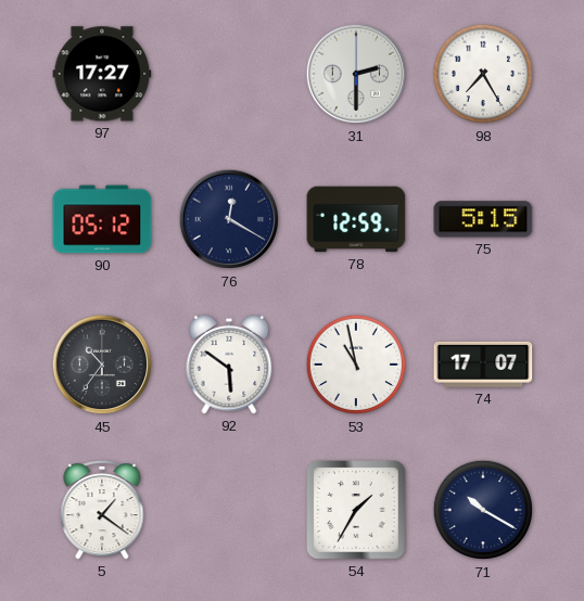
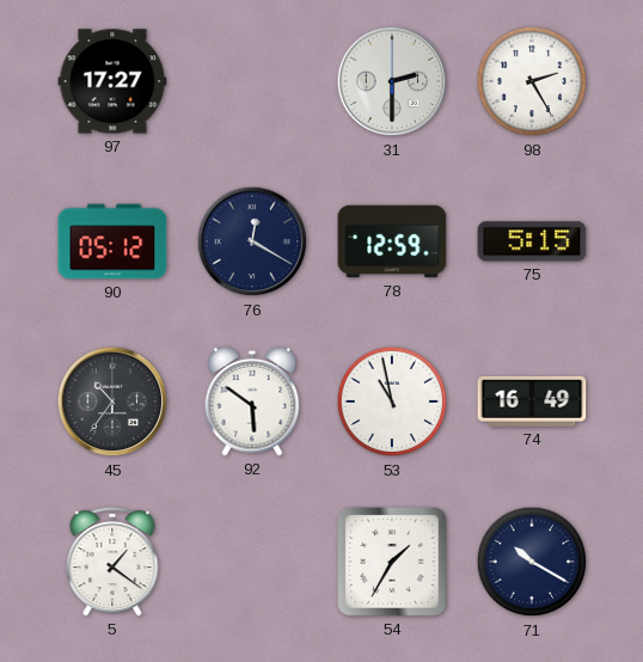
98: 7:25 -> 2:25
74: 17:07 -> 16:49
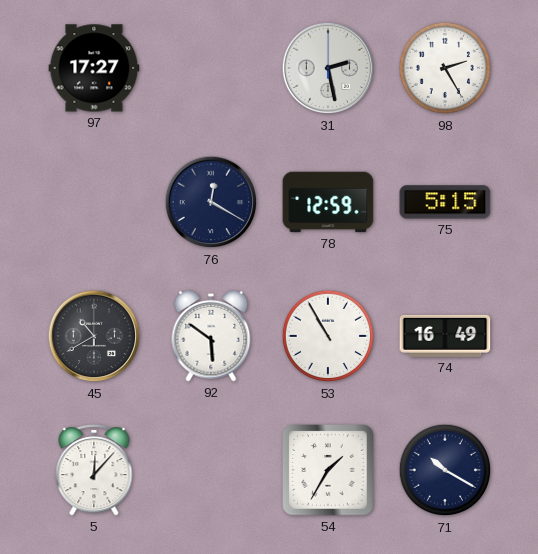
31: 2:30 -> 2:28
90: 05:12 -> none
45: 10:36 -> 10:40
53: 10:58 -> 10:55
5: 1:21 -> 12:07
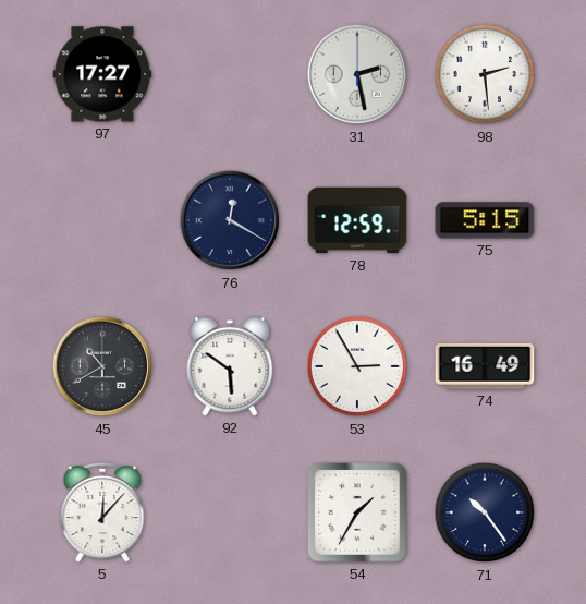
98: 2:25 -> 2:29
53: 10:55 -> 2:55
71: 10:20 -> 10:24
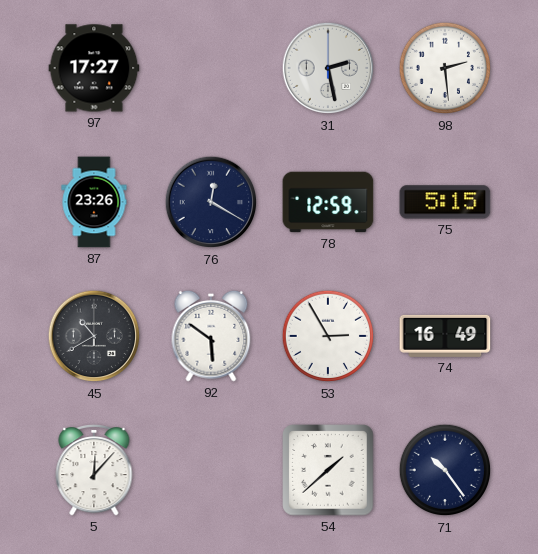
87: none -> 23:26
54: 1:35 -> 1:38
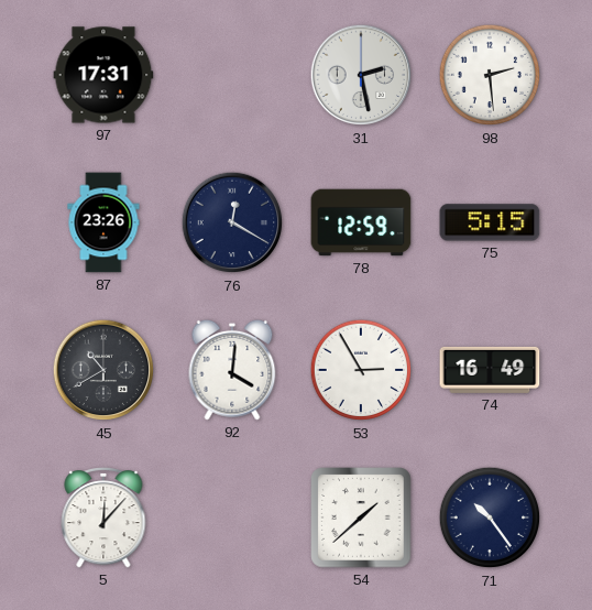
97: 17:27 -> 17:31
92: 5:51 -> 4:01
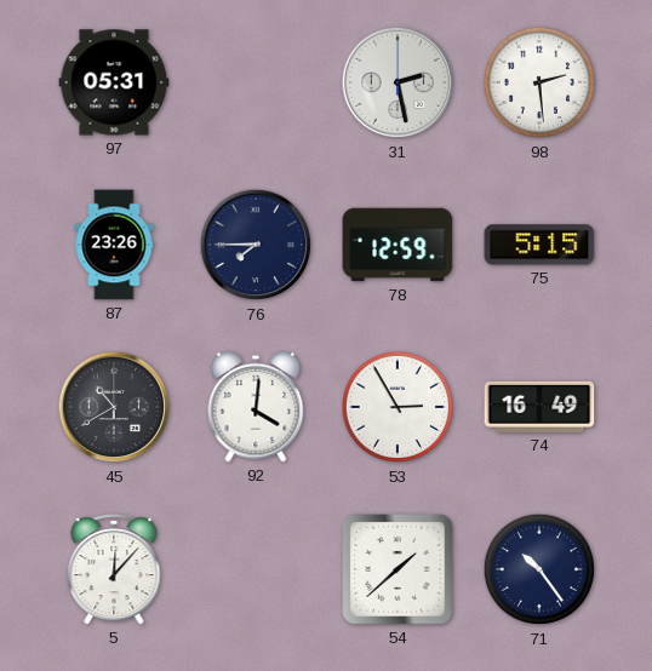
97: 17:31 -> 05:31
76: 12:20 -> 7:45
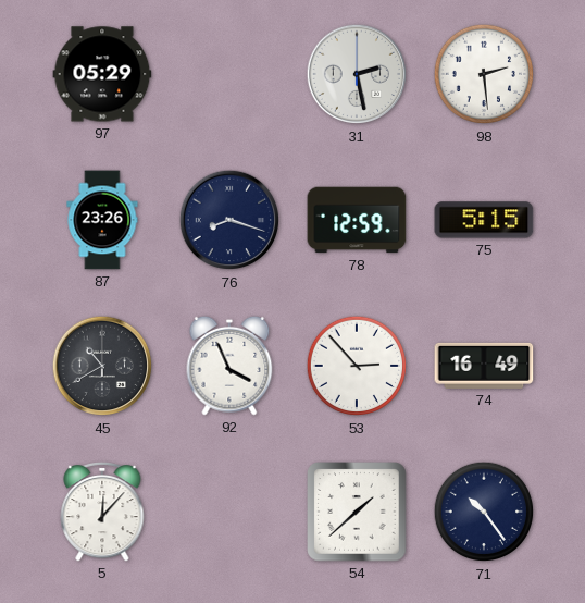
97: 05:31 -> 05:29
76: 7:45 -> 8:18
92: 4:01 -> 3:56
53: 2:55 -> 2:53
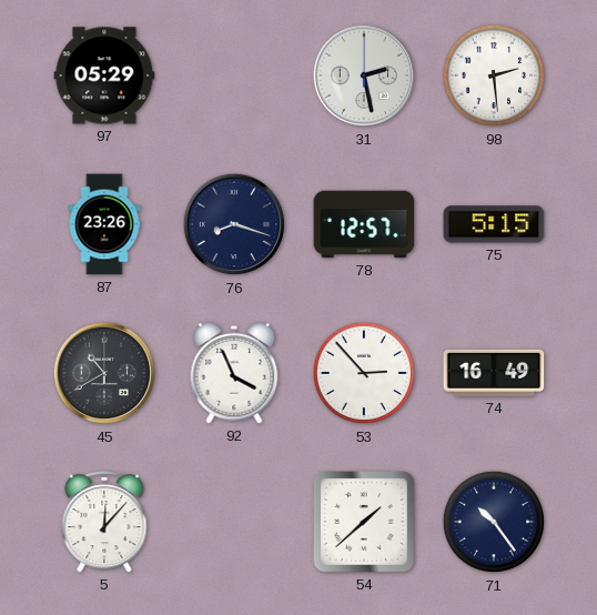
78: 12:59 -> 12:57
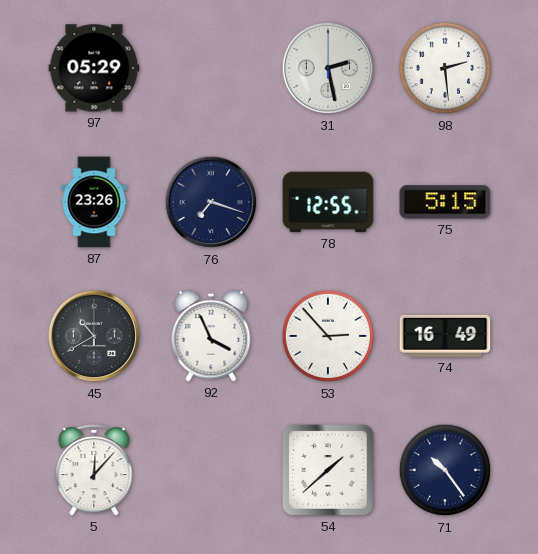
76: 8:18 -> 7:18
78: 12:57 -> 12:55
